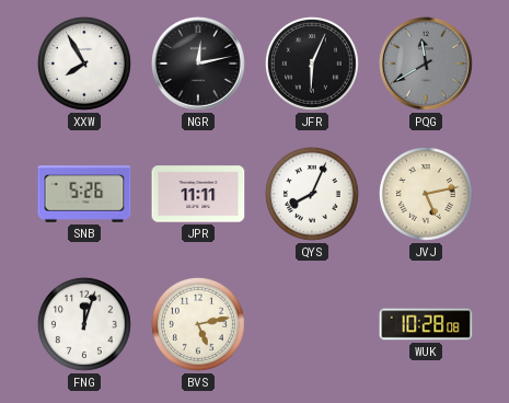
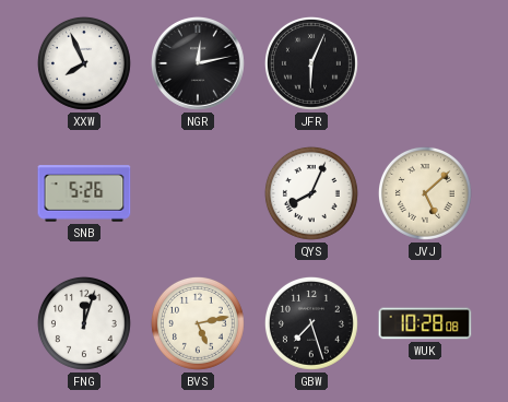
XXW: 7:55 -> 7:56
PQG: 11:40 -> none
JPR: 11:11 -> none
JVJ: 5:13 -> 5:08
GBW: none -> 7:27
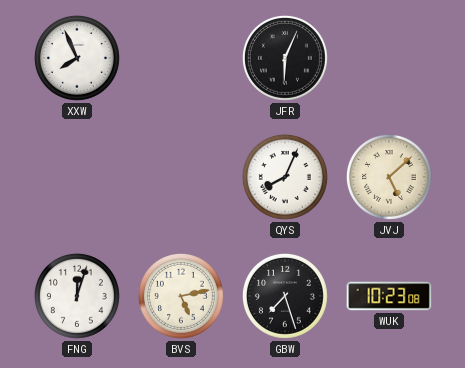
NGR: 12:13 -> none
SNB: 5:26 -> none
WUK: 10:28 -> 10:23
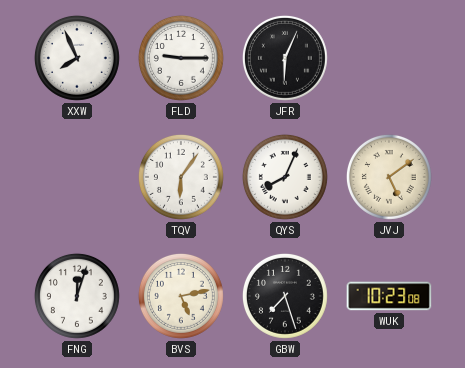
FLD: none -> 9:15
TQV: none -> 6:06
JVJ: 5:08 -> 5:09
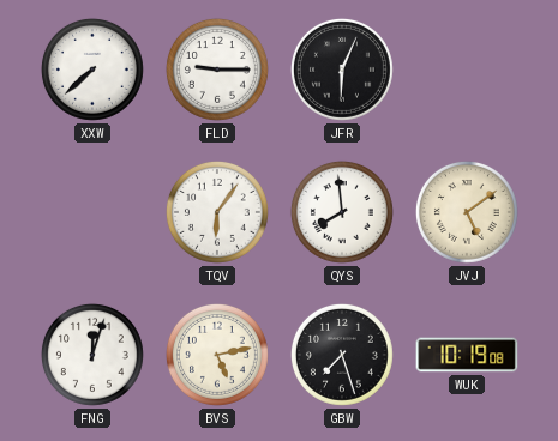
XXW: 7:56 -> 7:38
QYS: 8:04 -> 7:59
WUK: 10:23 -> 10:19
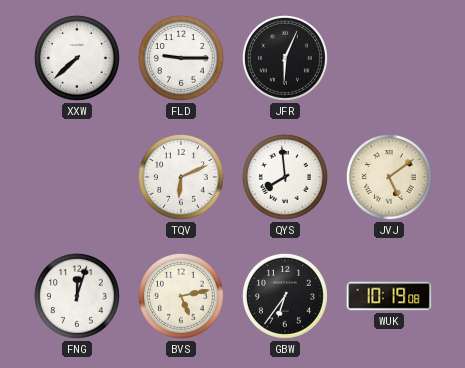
TQV: 6:06 -> 6:11
GBW: 7:27 -> 6:36
